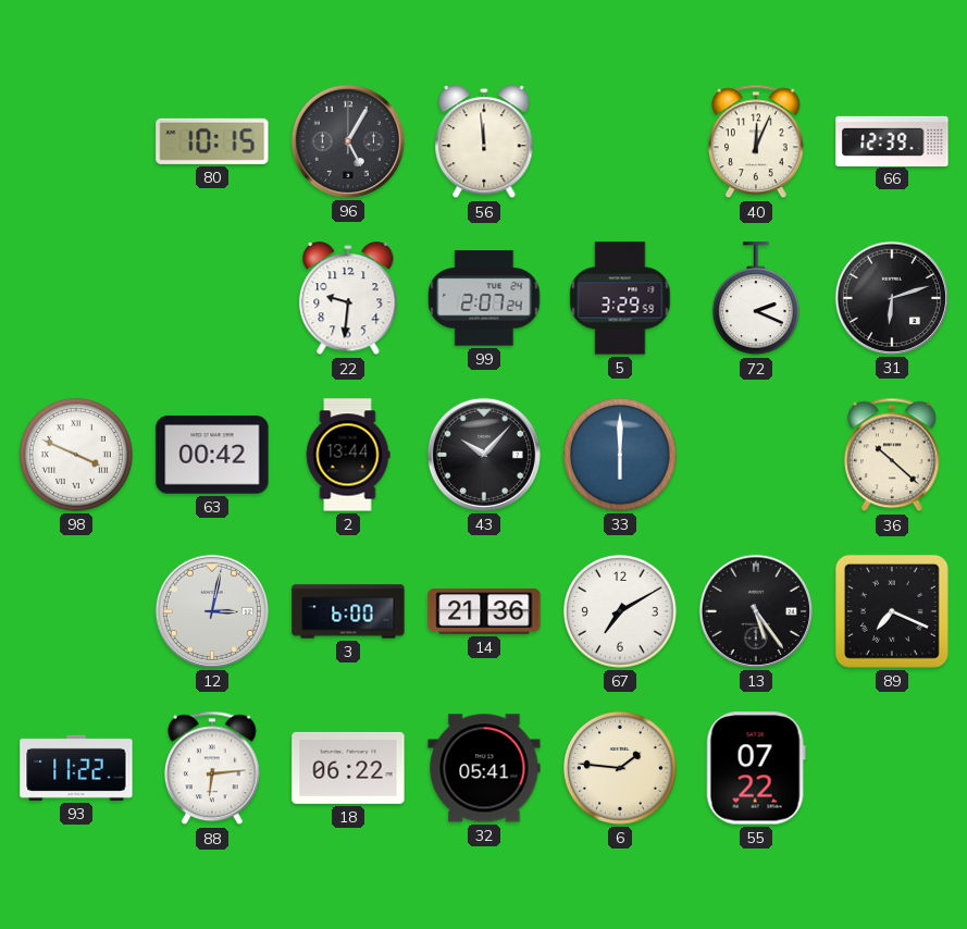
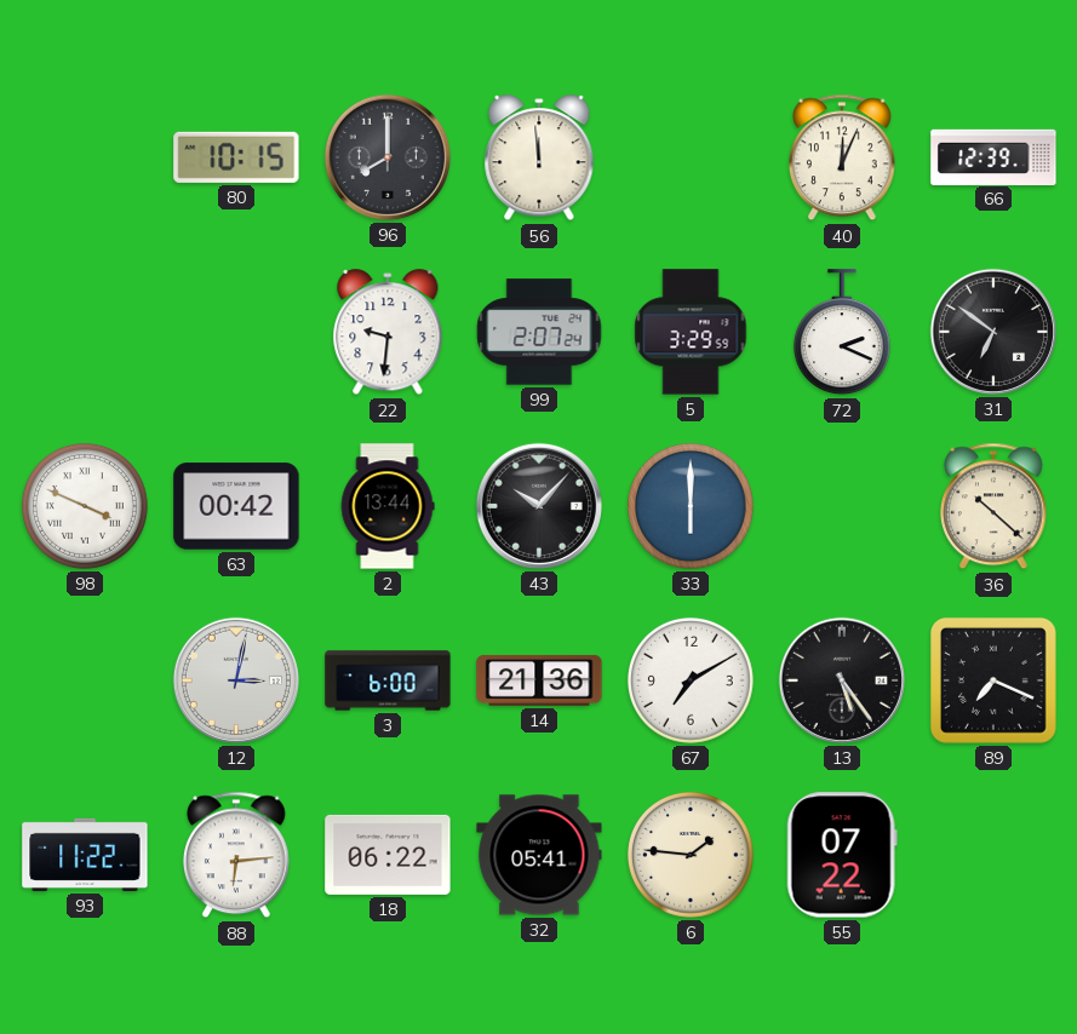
96: 5:05 -> 8:00
31: 6:12 -> 6:51
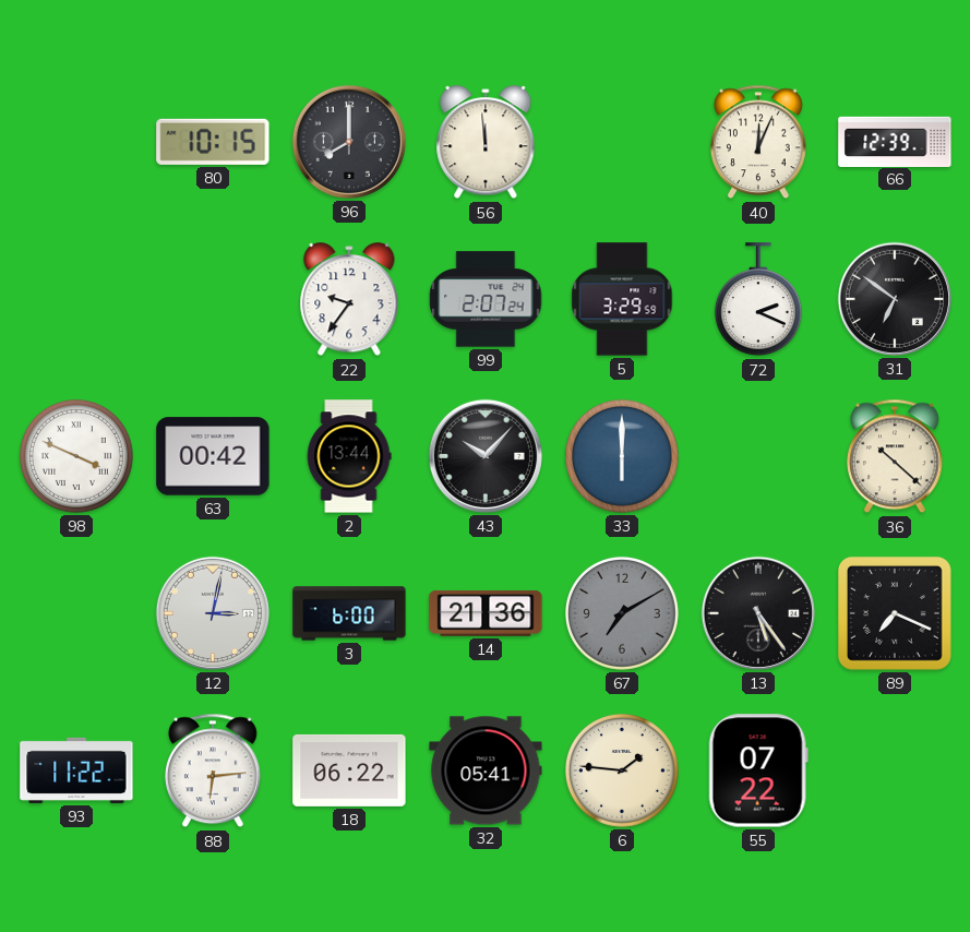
22: 9:31 -> 9:36
67 dial: white -> grey
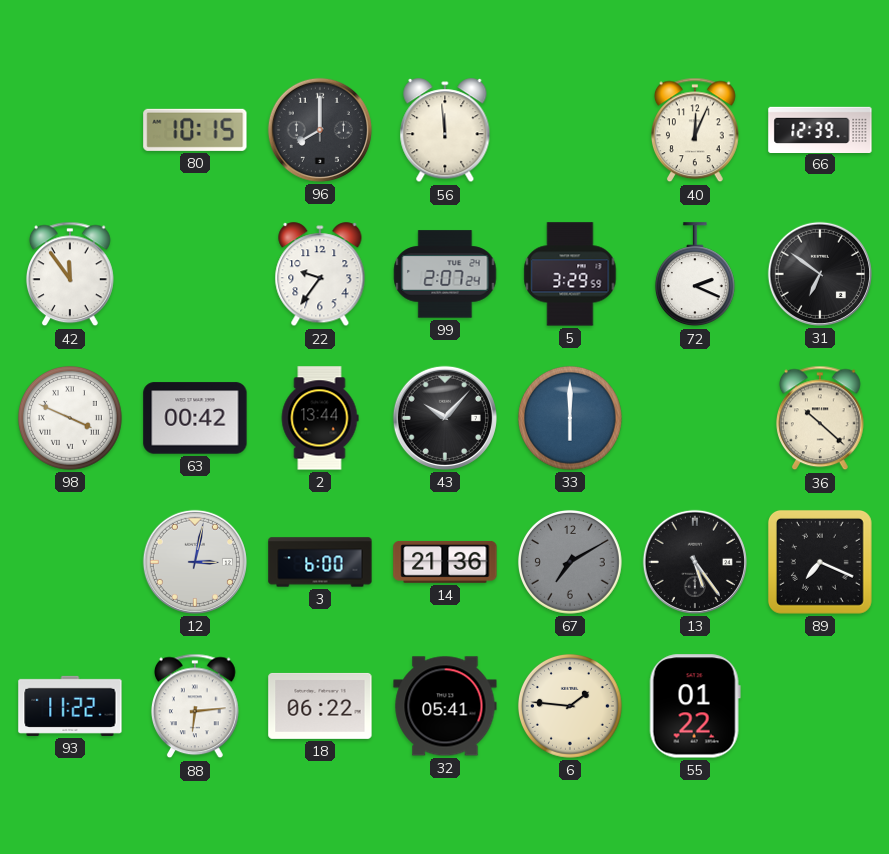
42: none -> 11:54
55: 07:22 -> 01:22
